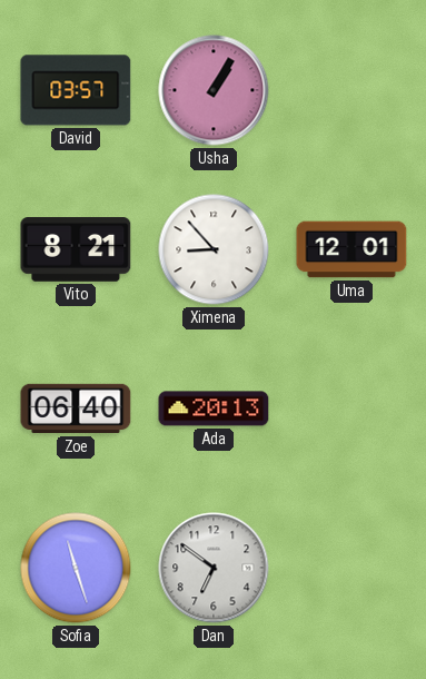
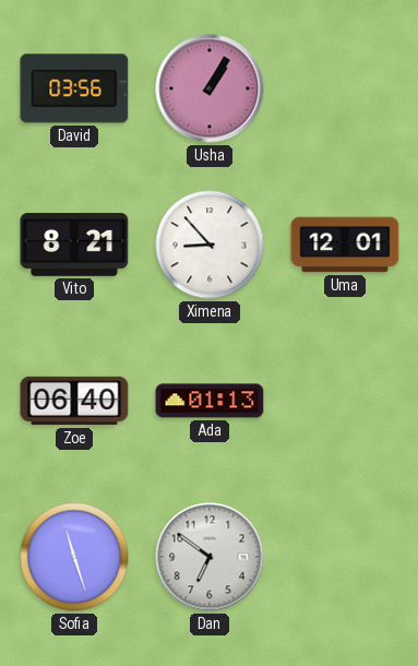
David: 03:57 -> 03:56
Ada: 20:13 -> 01:13
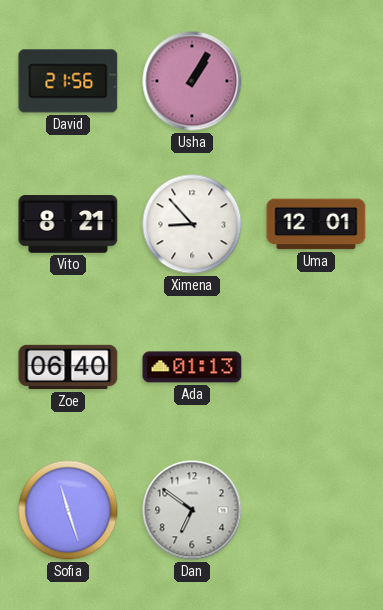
David: 03:56 -> 21:56
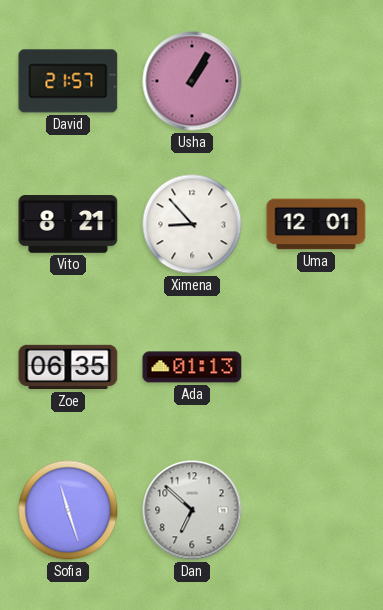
David: 21:56 -> 21:57
Zoe: 06:40 -> 06:35
Dan: 6:51 -> 6:52
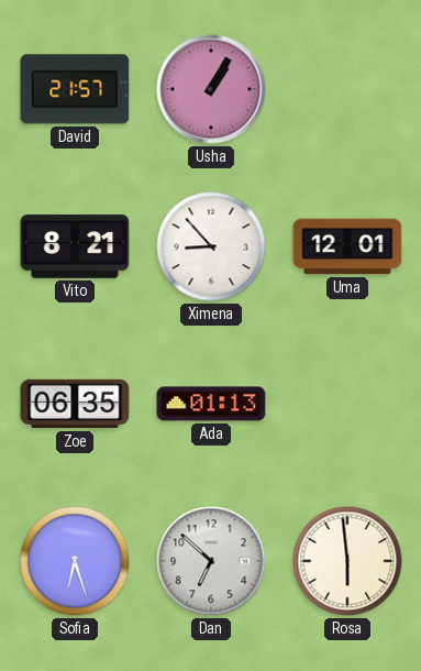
Sofia: 11:27 -> 6:27
Rosa: none -> 5:59
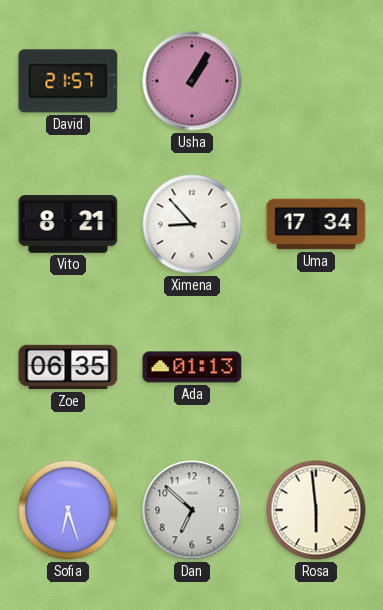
Uma: 12:01 -> 17:34
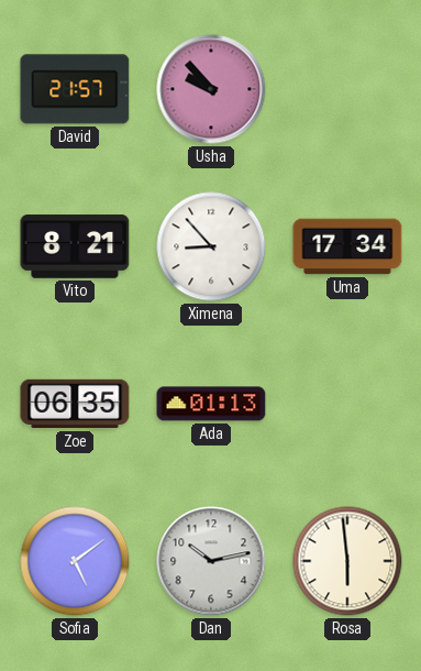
Usha: 1:05 -> 9:53
Sofia: 6:27 -> 5:09
Dan: 6:52 -> 10:13
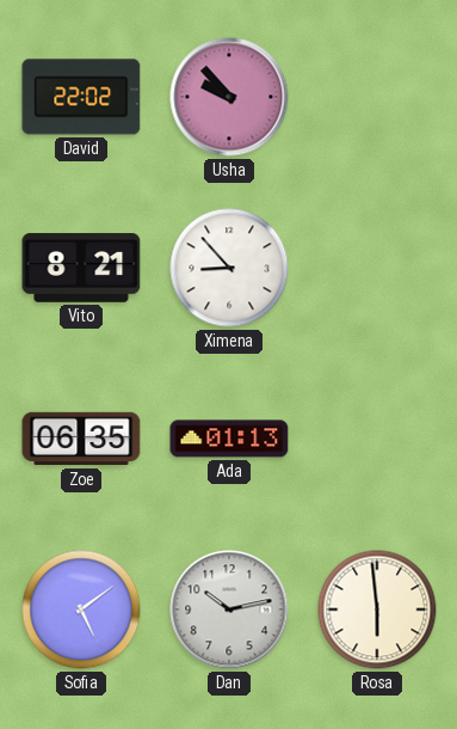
David: 21:57 -> 22:02
Uma: 17:34 -> none
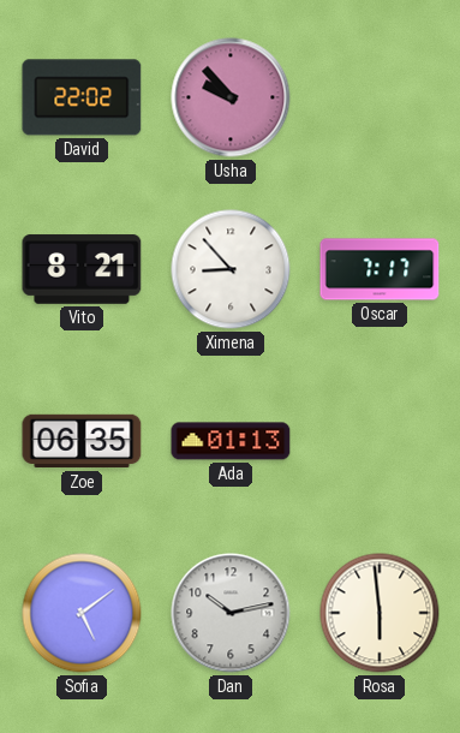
Oscar: none -> 7:17
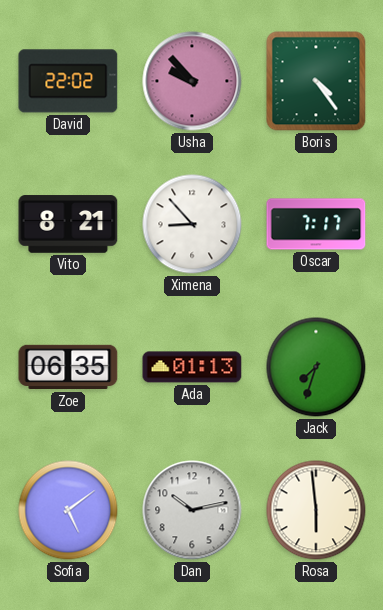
Boris: none -> 4:24
Jack: none -> 7:33
